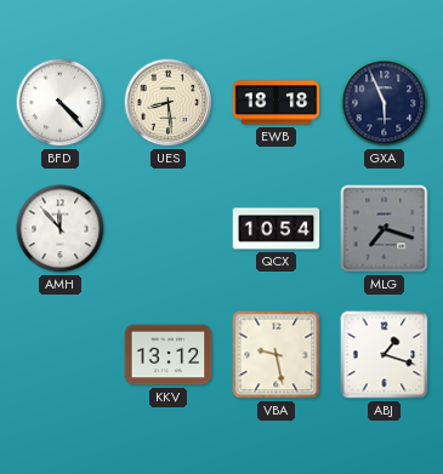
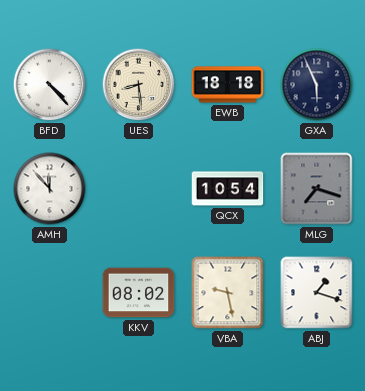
KKV: 13:12 -> 08:02
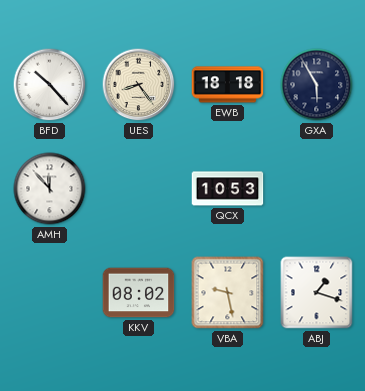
BFD: 4:23 -> 10:23
UES: 8:29 -> 8:24
GXA: 5:56 -> 5:55
QCX: 10:54 -> 10:53
MLG: 7:18 -> none
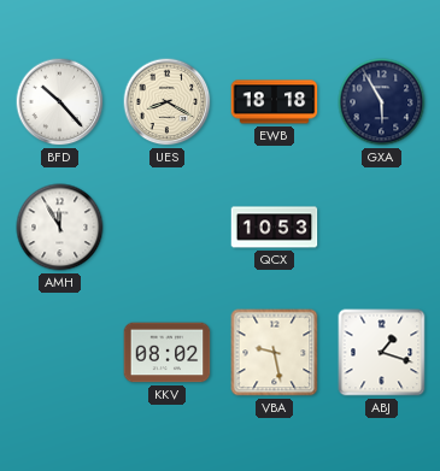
UES: 8:24 -> 8:20
AMH: 11:53 -> 11:55
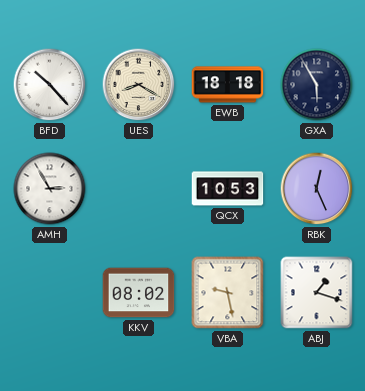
AMH: 11:55 -> 2:55
RBK: none -> 12:26
